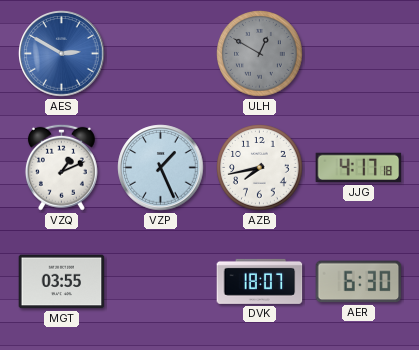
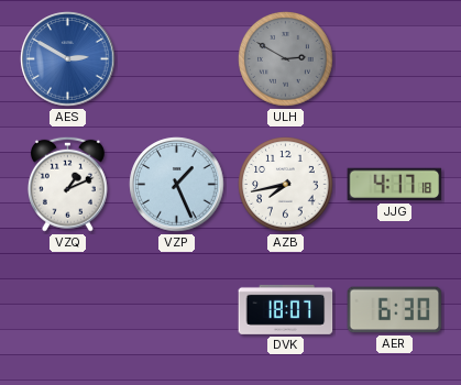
ULH: 12:50 -> 2:50
MGT: 03:55 -> none
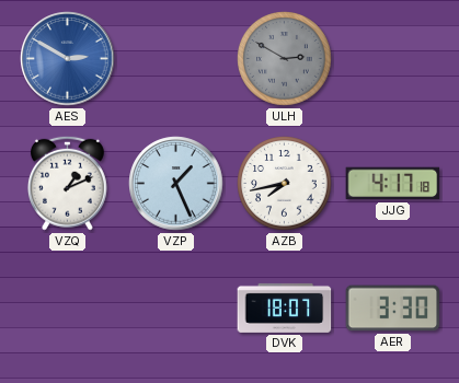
AER: 6:30 -> 3:30
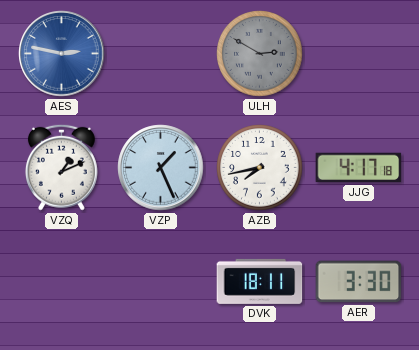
AES: 2:50 -> 2:47
DVK: 18:07 -> 18:11
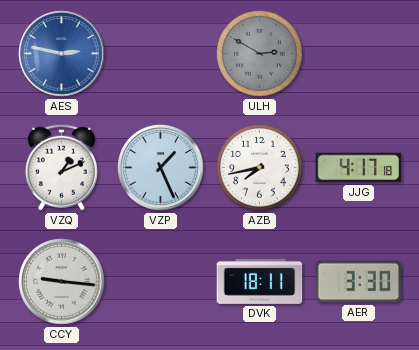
CCY: none -> 9:16
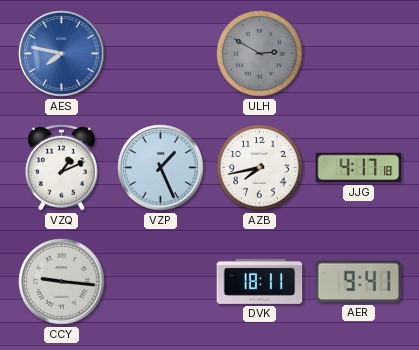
AES: 2:47 -> 7:47
AER: 3:30 -> 9:41
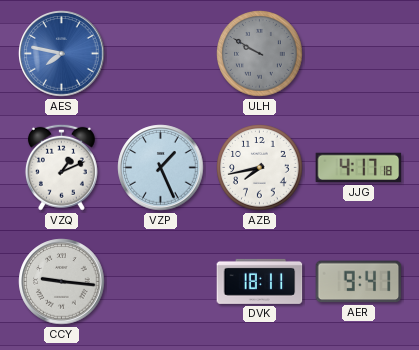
ULH: 2:50 -> 9:50
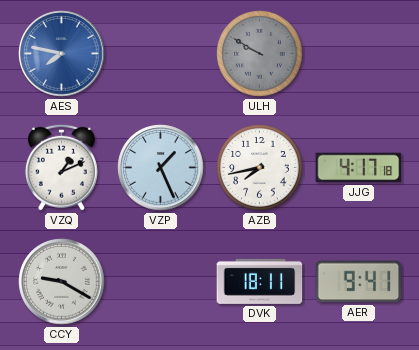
CCY: 9:16 -> 9:20
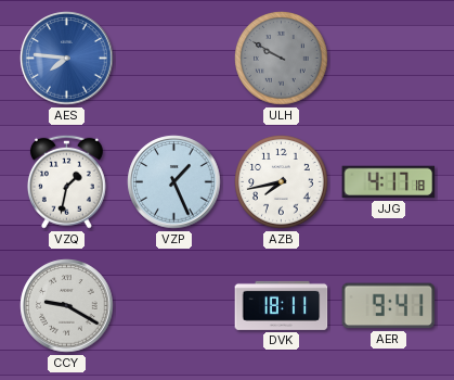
AES: 7:47 -> 7:46
VZQ: 1:11 -> 1:32
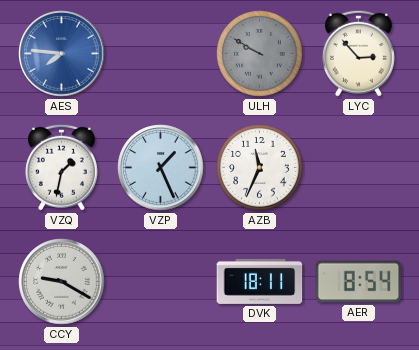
LYC: none -> 2:53
AZB: 7:43 -> 11:34
JJG: 4:17 -> none
AER: 9:41 -> 8:54
